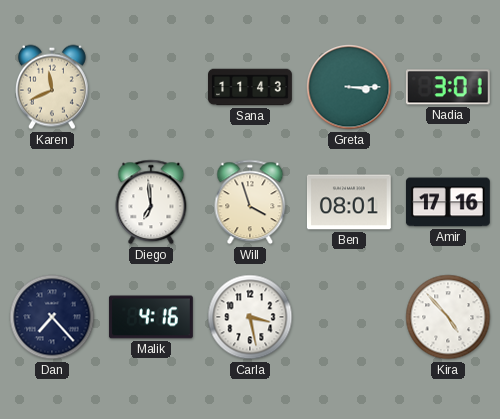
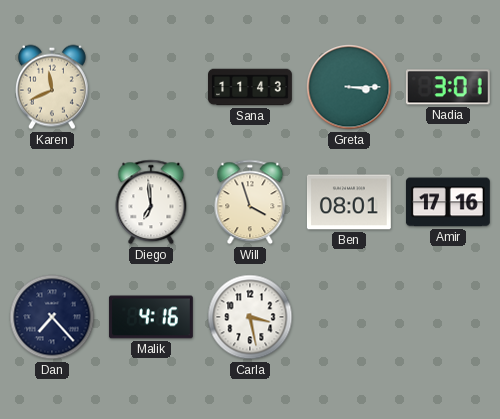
Kira: 4:53 -> none
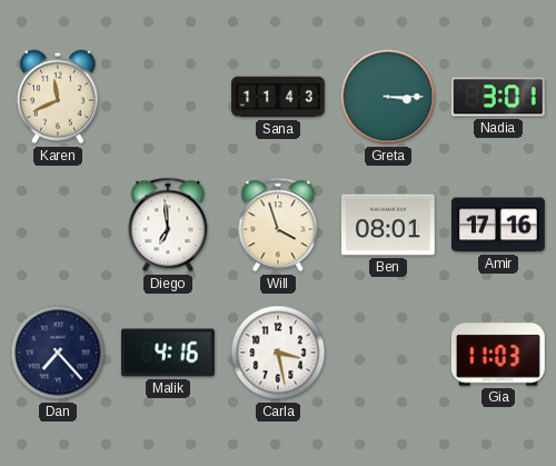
Gia: none -> 11:03
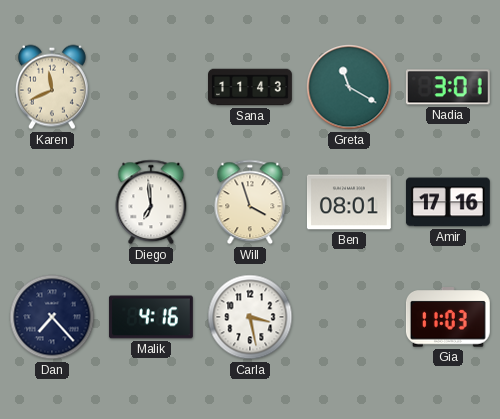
Greta: 3:15 -> 11:20
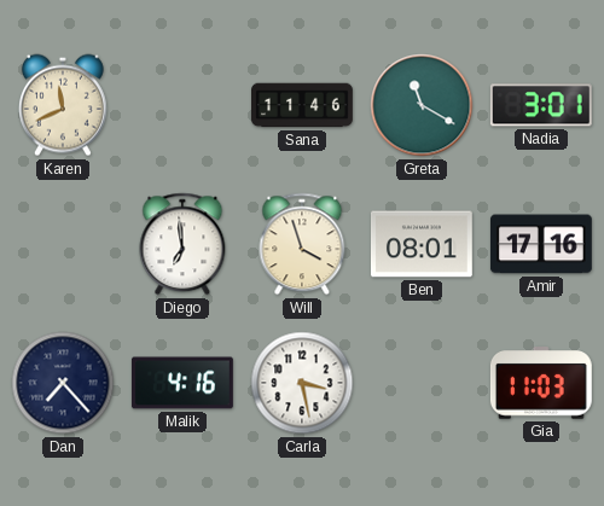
Sana: 11:43 -> 11:46
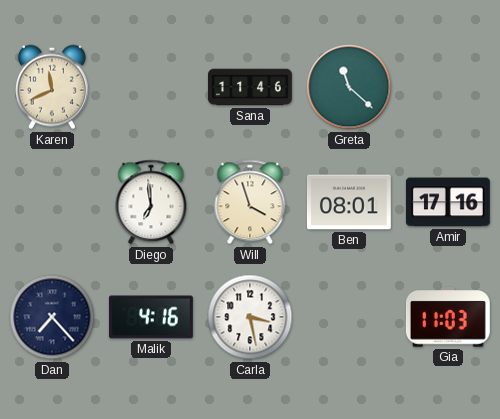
Greta: 11:20 -> 11:22
Nadia: 3:01 -> none
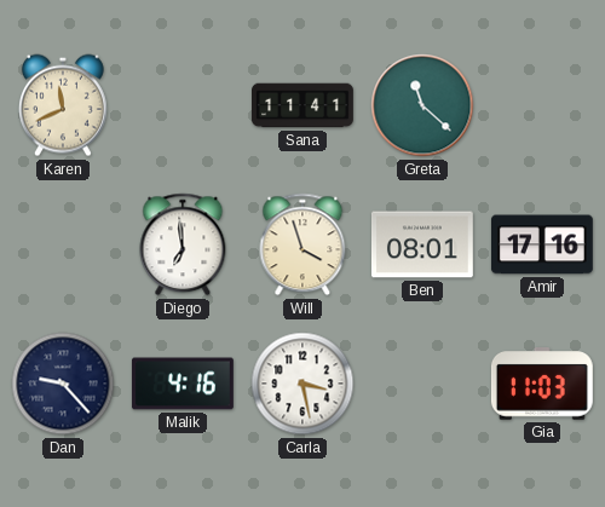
Sana: 11:46 -> 11:41
Dan: 7:23 -> 9:23
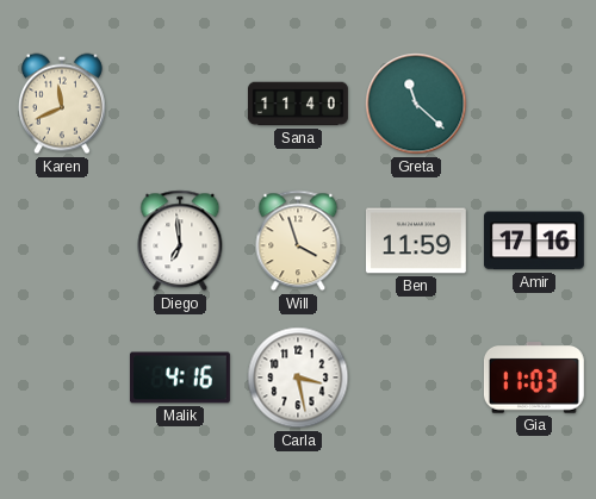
Sana: 11:41 -> 11:40
Ben: 08:01 -> 11:59
Dan: 9:23 -> none
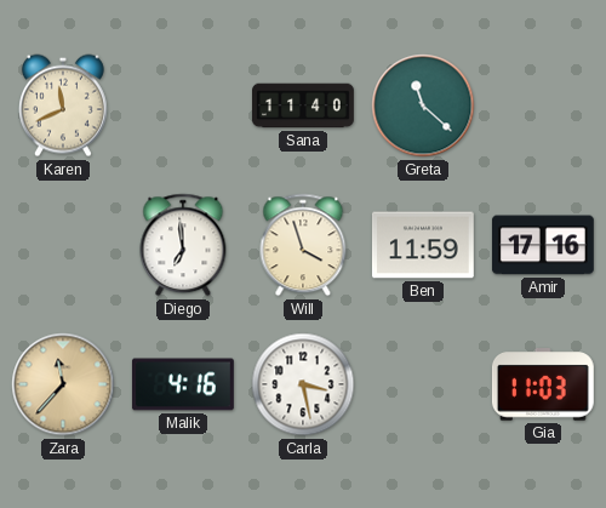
Zara: none -> 11:37
